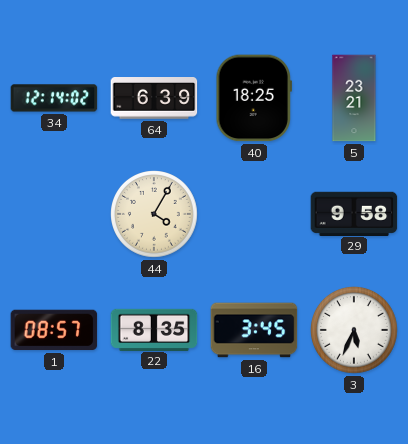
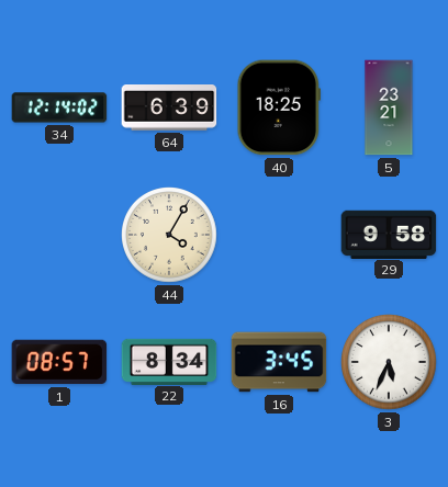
22: 8:35 -> 8:34
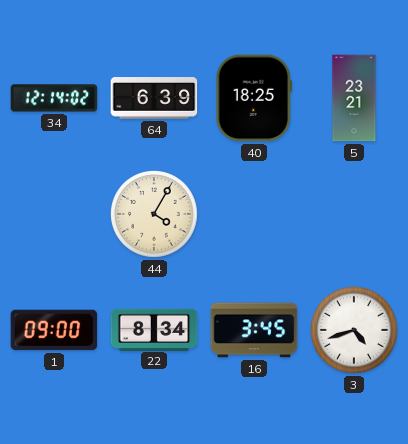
29: 9:58 -> none
1: 08:57 -> 09:00
3: 5:34 -> 4:42
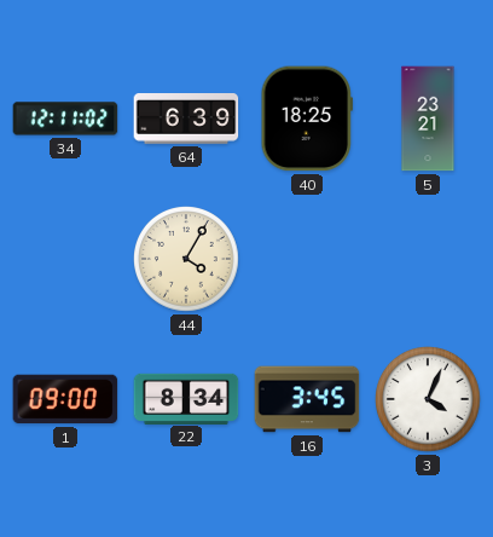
34: 12:14 -> 12:11
3: 4:42 -> 4:04
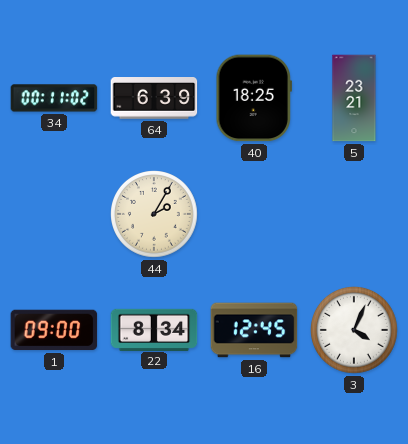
34: 12:11 -> 00:11
44: 4:05 -> 2:05
16: 3:45 -> 12:45
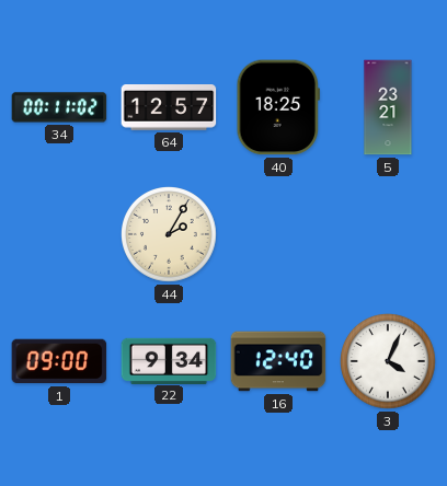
64: 6:39 -> 12:57
22: 8:34 -> 9:34
16: 12:45 -> 12:40
